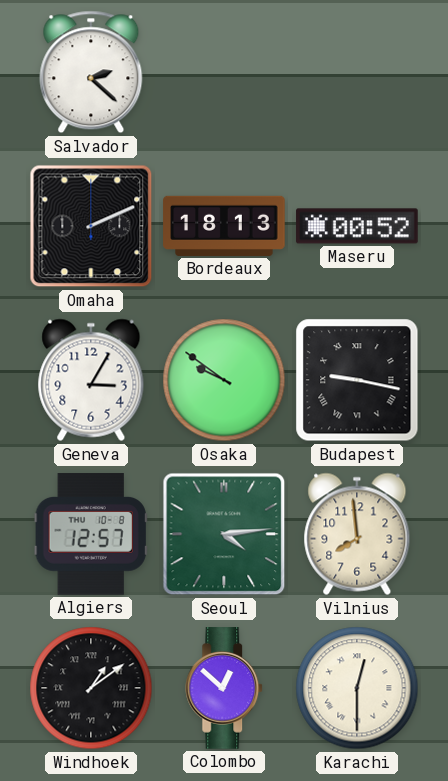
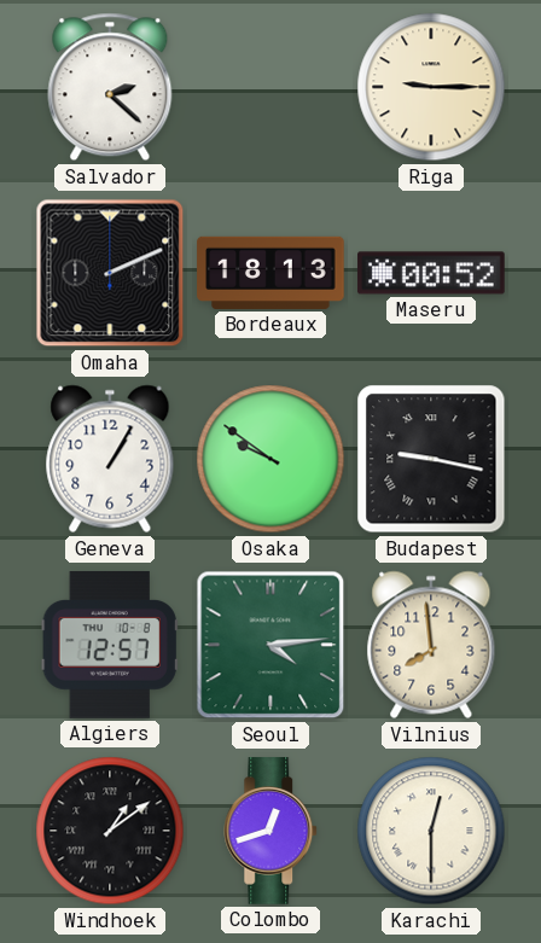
Riga: none -> 9:15
Geneva: 3:05 -> 1:05
Colombo: 12:52 -> 12:42
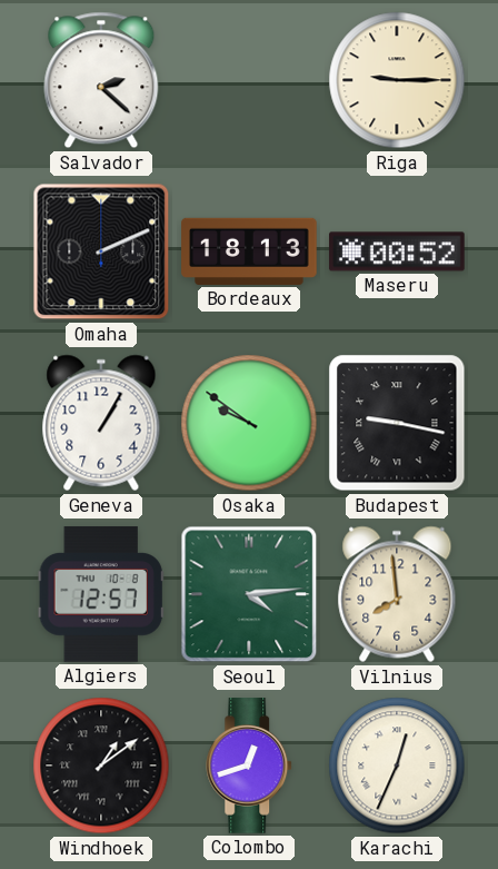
Karachi: 12:30 -> 12:34
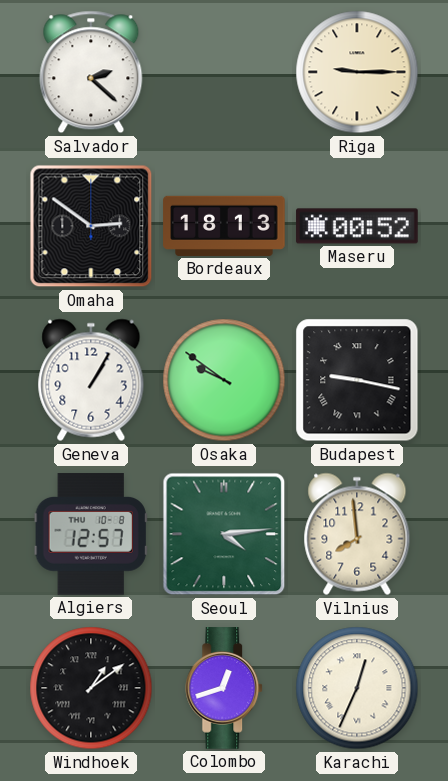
Omaha: 2:11 -> 2:51
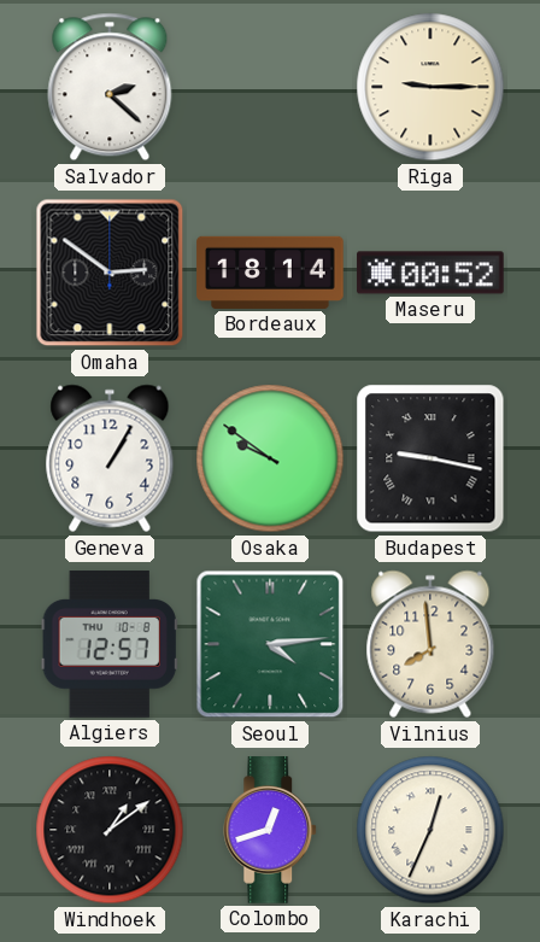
Bordeaux: 18:13 -> 18:14
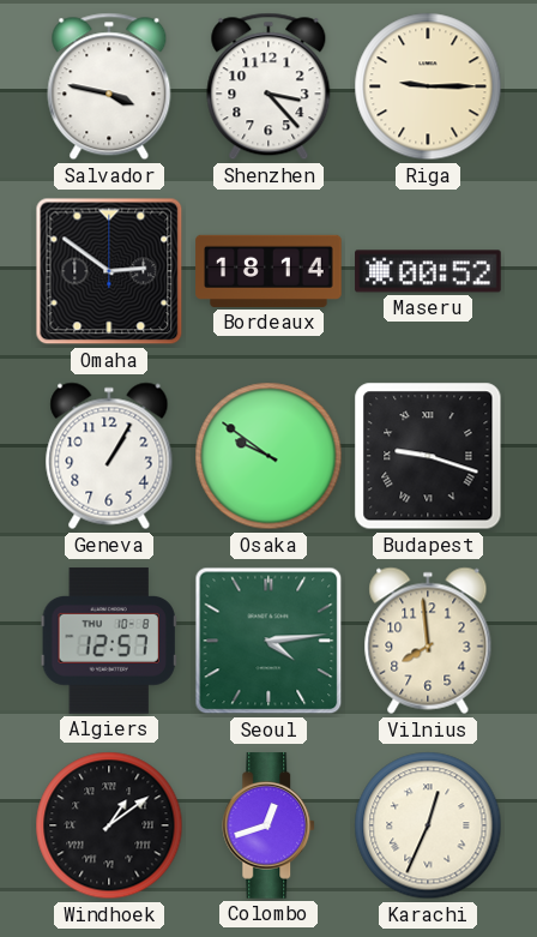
Salvador: 2:22 -> 3:47
Shenzhen: none -> 3:23
Budapest: 9:17 -> 9:18
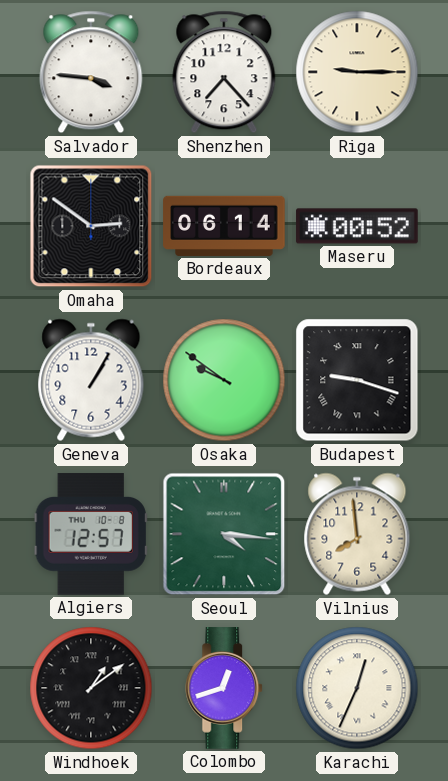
Salvador: 3:47 -> 3:46
Shenzhen: 3:23 -> 7:23
Bordeaux: 18:14 -> 06:14
Seoul: 4:14 -> 4:16
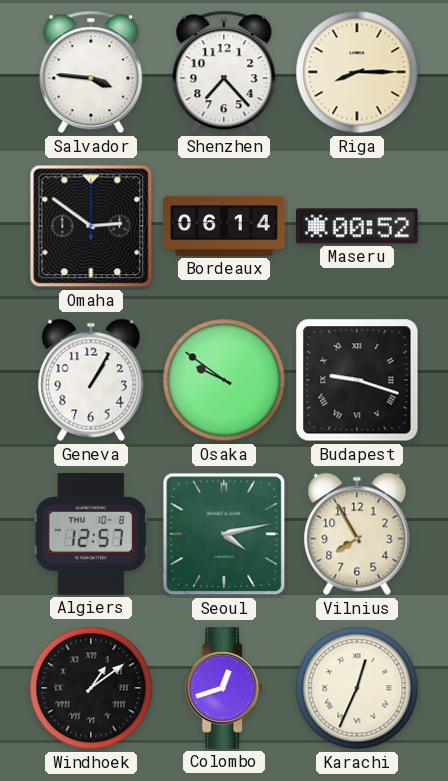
Riga: 9:15 -> 8:15
Seoul: 4:16 -> 4:13
Vilnius: 7:59 -> 7:55
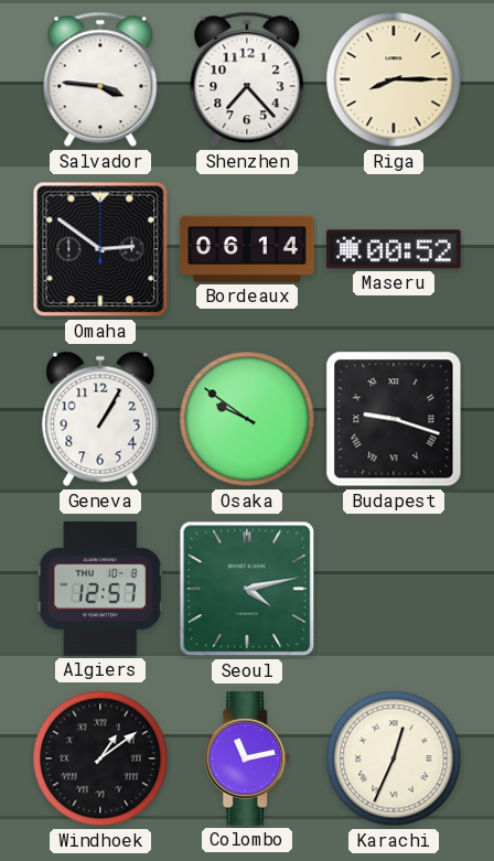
Vilnius: 7:55 -> none
Colombo: 12:42 -> 11:13
